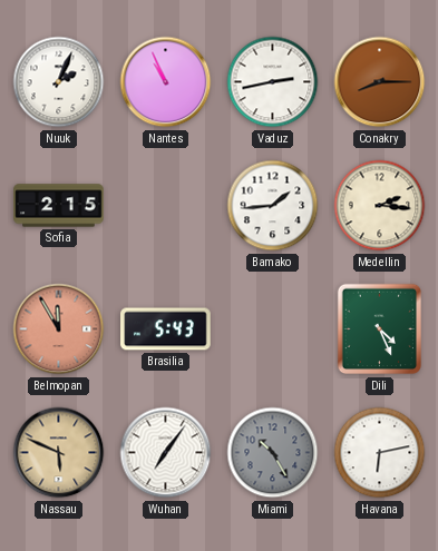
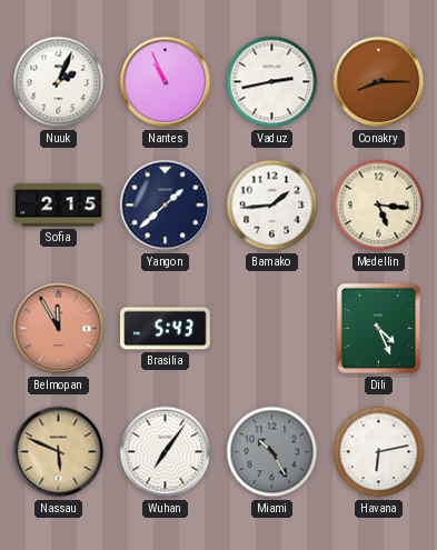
Yangon: none -> 1:38
Medellin: 2:16 -> 5:16
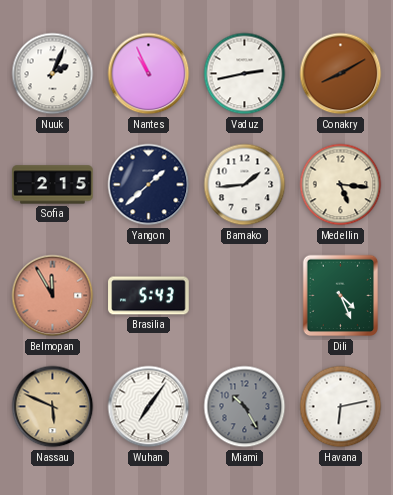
Conakry: 8:15 -> 8:10
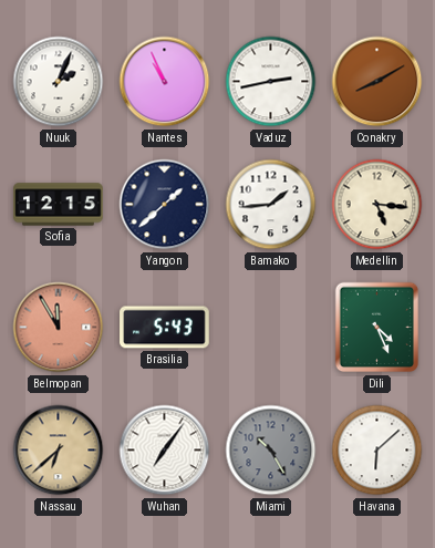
Sofia: 2:15 -> 12:15
Nassau: 5:49 -> 6:38
Havana: 6:13 -> 6:08
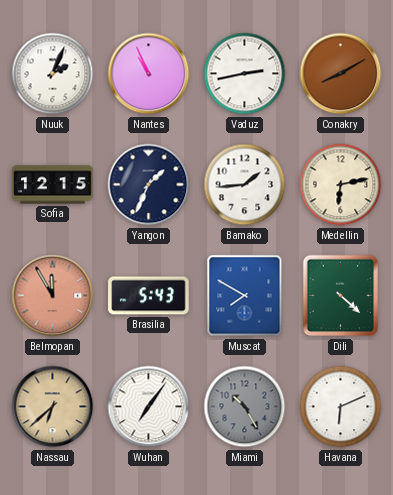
Yangon: 1:38 -> 1:34
Medellin: 5:16 -> 6:13
Muscat: none -> 7:50
Dili: 4:26 -> 4:22
Havana: 6:08 -> 6:11
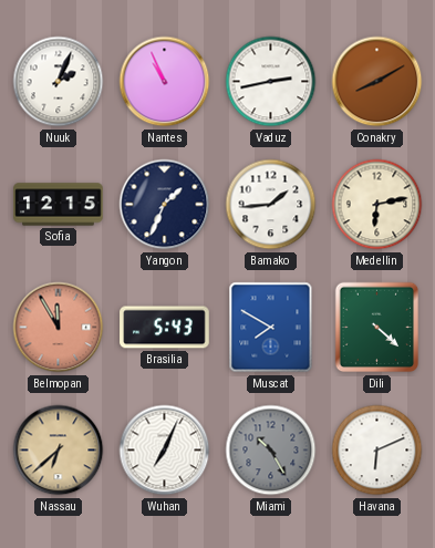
Wuhan: 7:06 -> 7:04
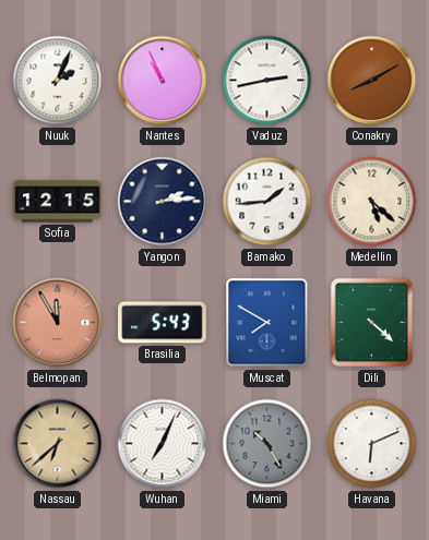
Yangon: 1:34 -> 2:14
Medellin: 6:13 -> 5:22
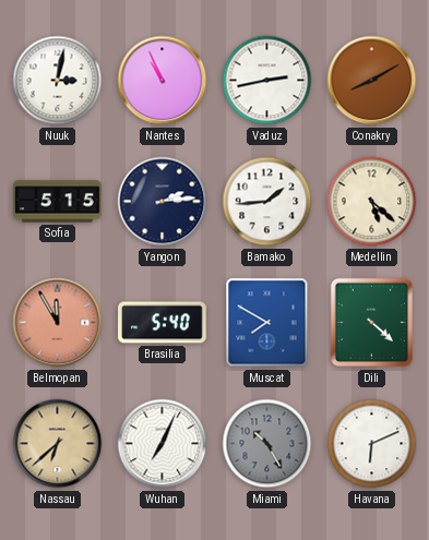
Nuuk: 2:04 -> 3:02
Sofia: 12:15 -> 5:15
Brasilia: 5:43 -> 5:40
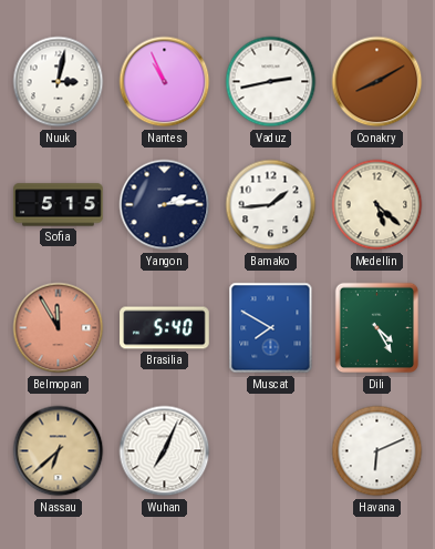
Dili: 4:22 -> 4:25
Miami: 10:25 -> none
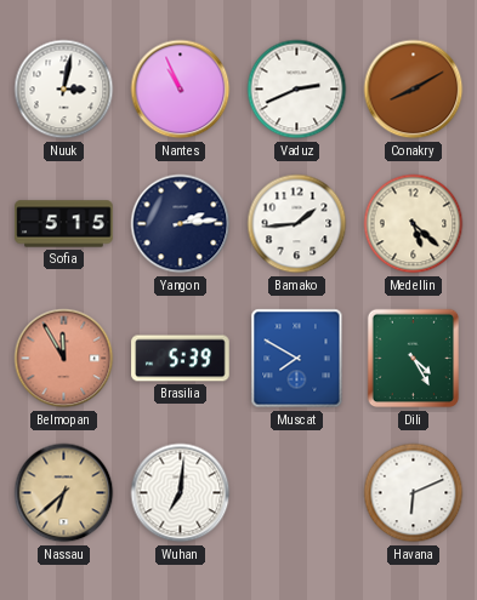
Vaduz: 2:43 -> 2:41
Brasilia: 5:40 -> 5:39
Wuhan: 7:04 -> 7:01
